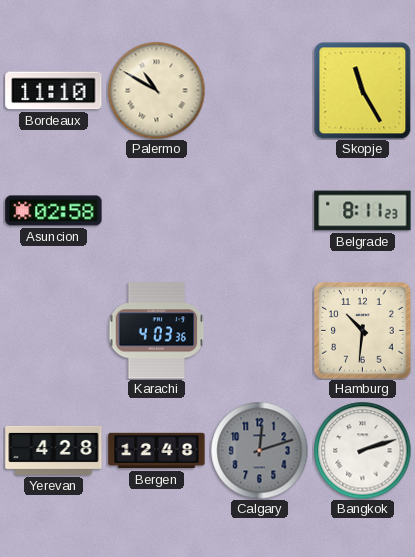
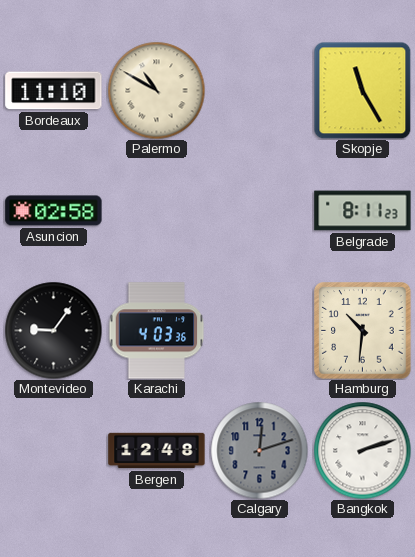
Montevideo: none -> 9:06
Yerevan: 4:28 -> none
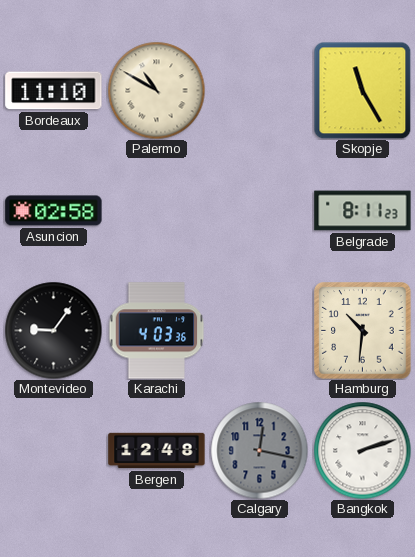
Calgary: 12:12 -> 12:17
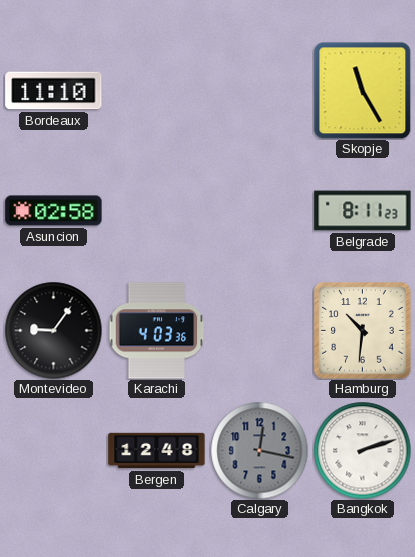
Palermo: 10:50 -> none
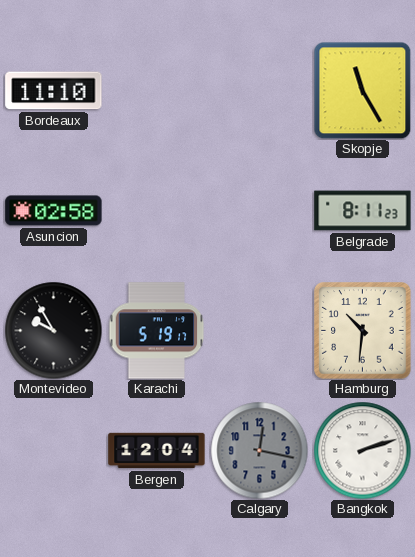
Montevideo: 9:06 -> 9:55
Karachi: 4:03 -> 5:19
Bergen: 12:48 -> 12:04
